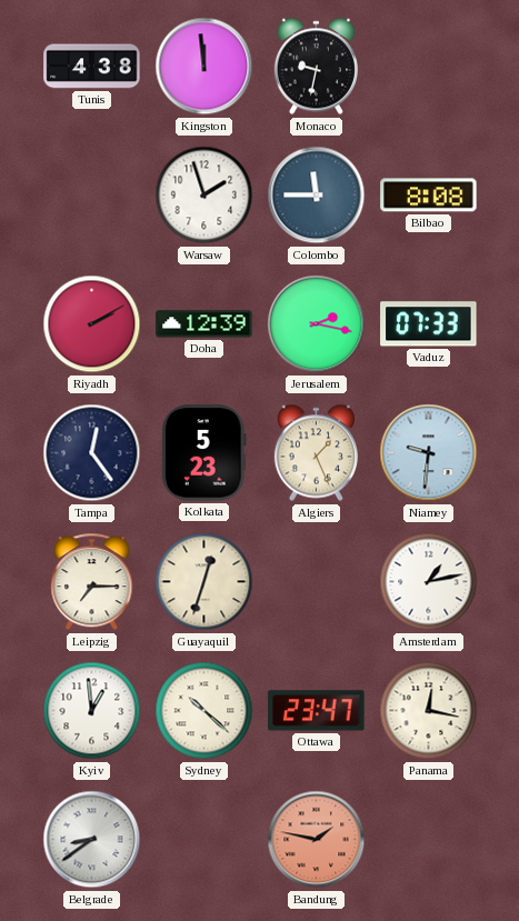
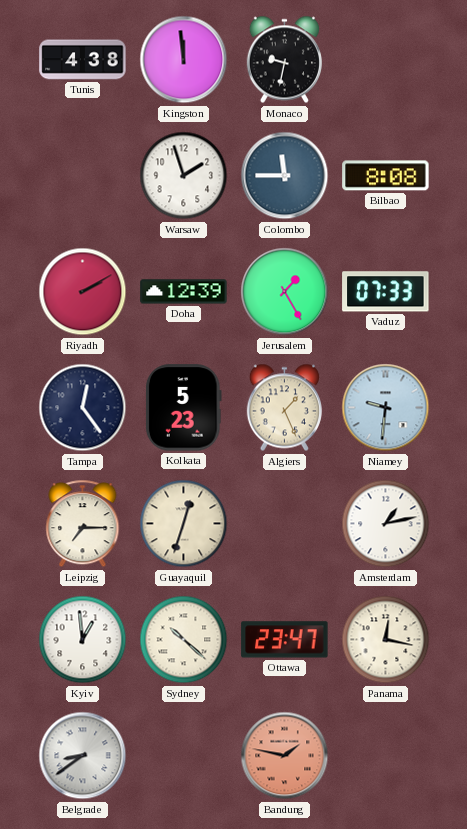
Jerusalem: 2:17 -> 1:25
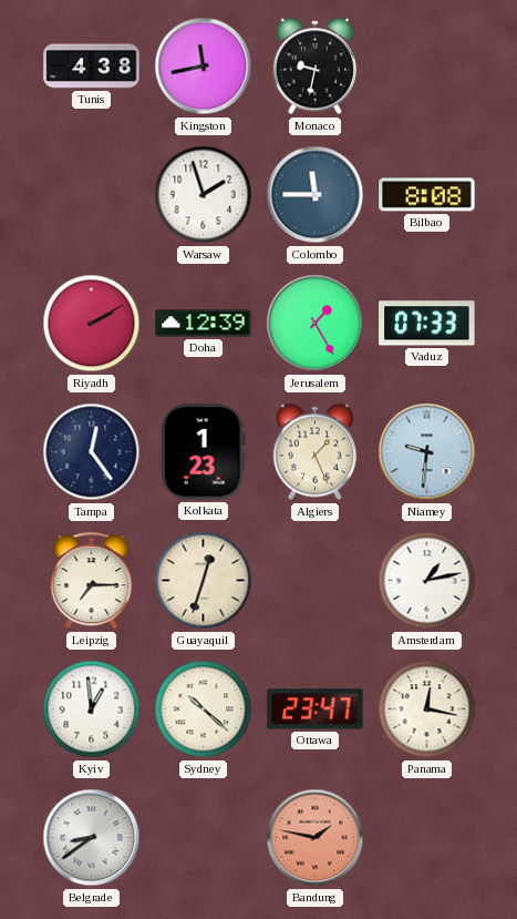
Kingston: 11:59 -> 11:43
Kolkata: 5:23 -> 1:23
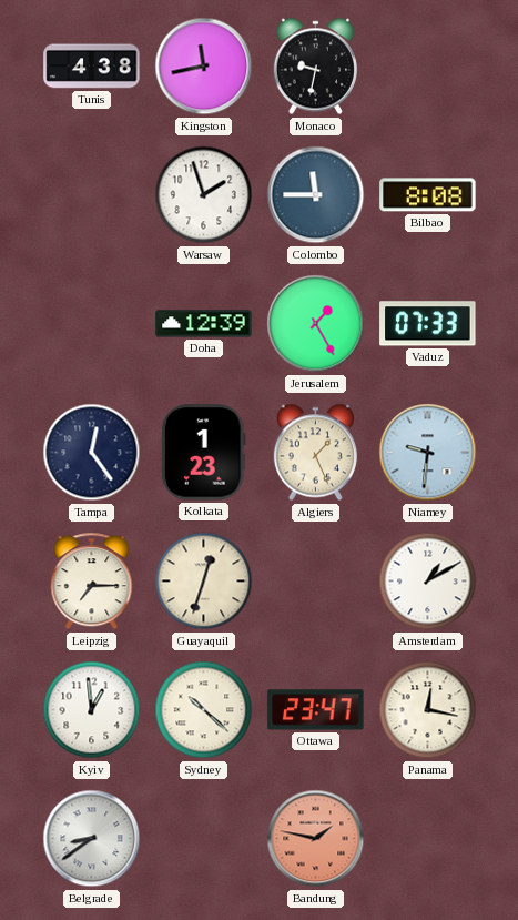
Riyadh: 2:10 -> none
Amsterdam: 1:13 -> 1:10
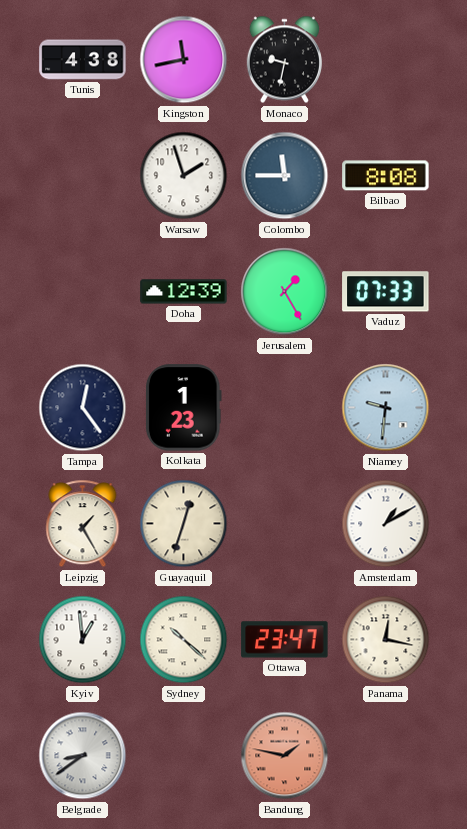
Algiers: 1:26 -> none
Leipzig: 7:15 -> 1:25
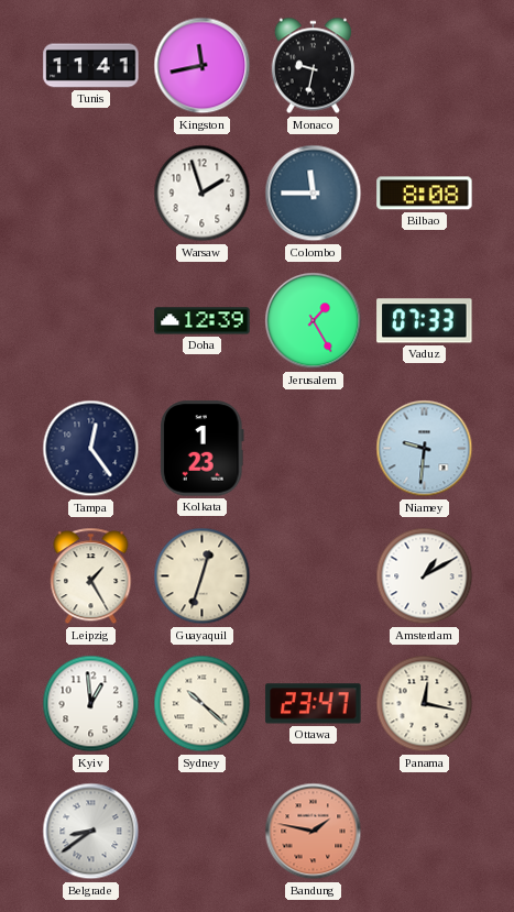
Tunis: 4:38 -> 11:41
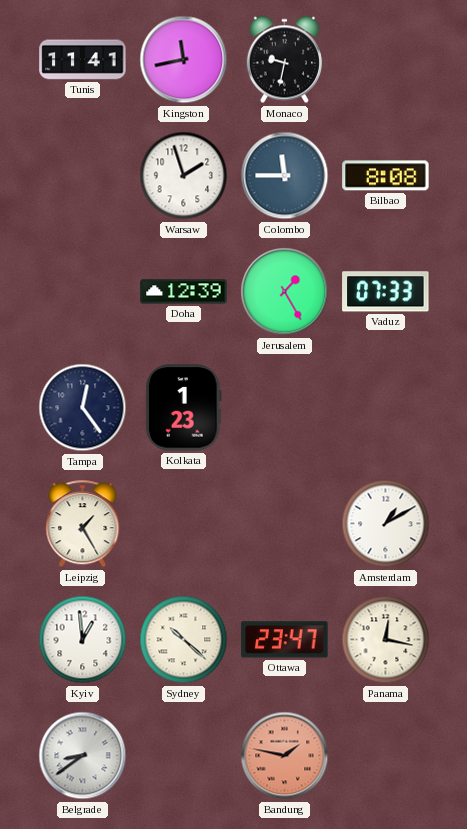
Niamey: 9:31 -> none
Guayaquil: 12:33 -> none
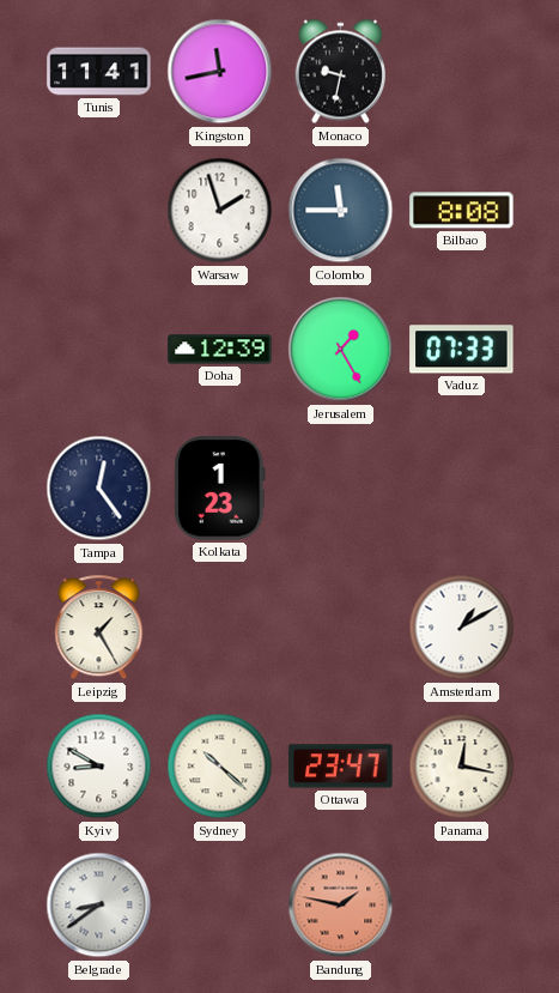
Kyiv: 12:59 -> 8:50
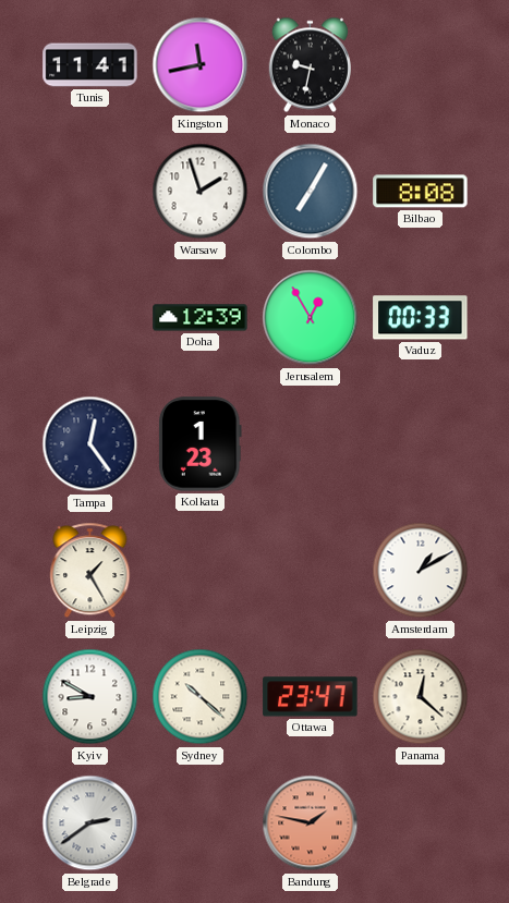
Colombo: 11:45 -> 7:05
Jerusalem: 1:25 -> 12:55
Vaduz: 07:33 -> 00:33
Panama: 12:17 -> 12:22
Belgrade: 8:39 -> 2:39
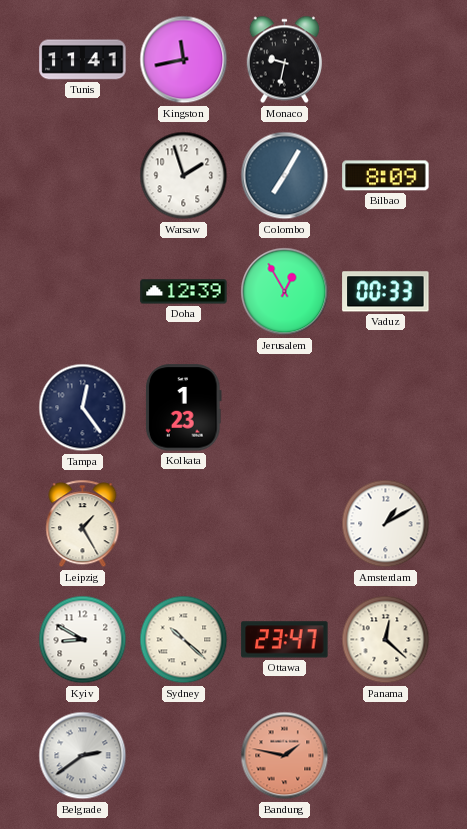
Bilbao: 8:08 -> 8:09
